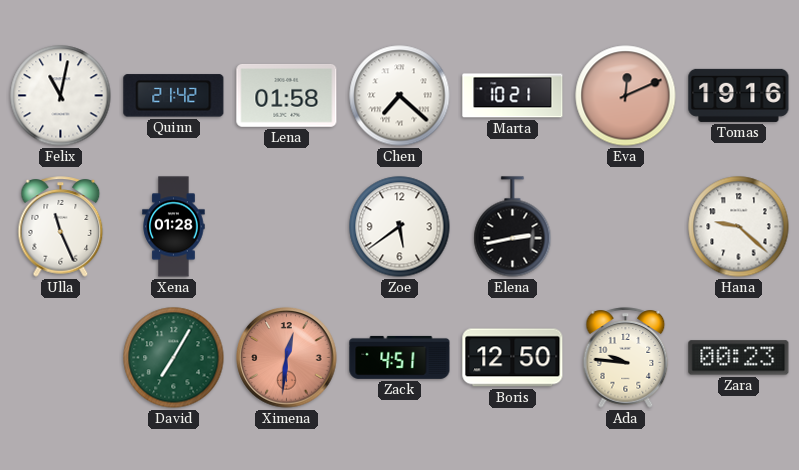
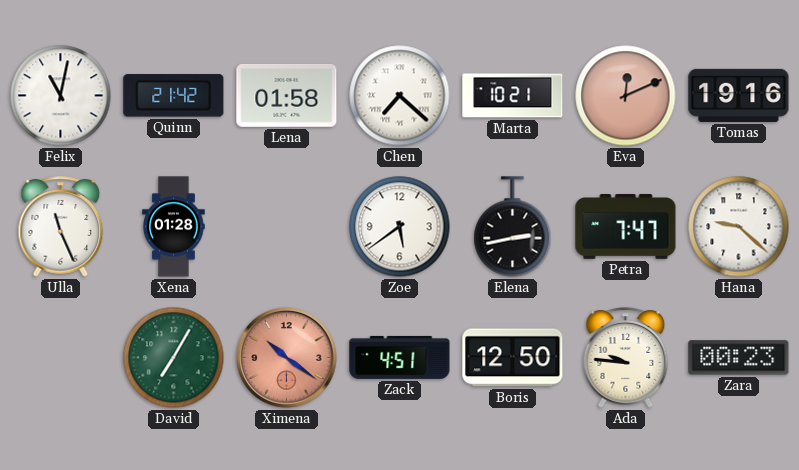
Petra: none -> 7:47
Ximena: 12:31 -> 10:21
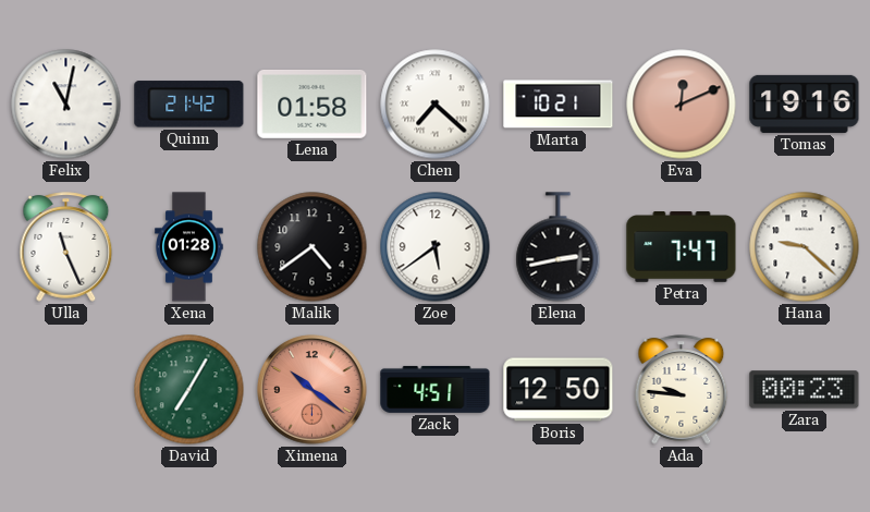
Malik: none -> 4:39
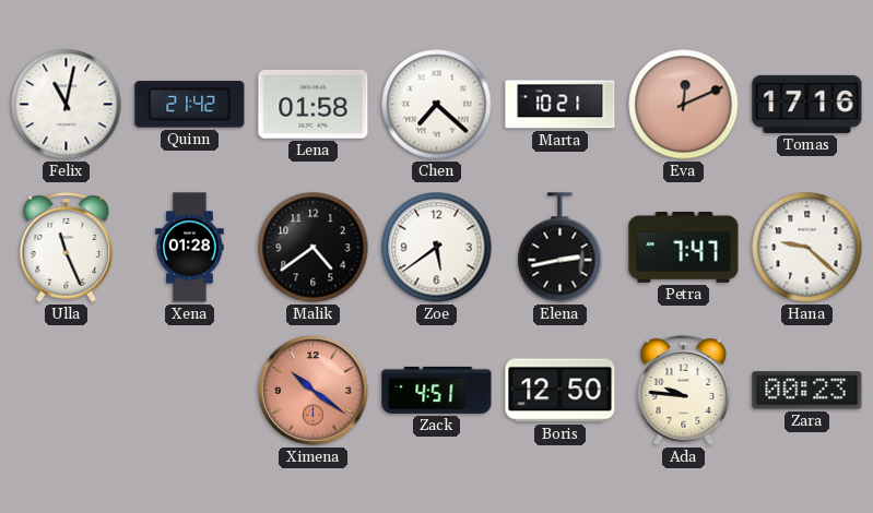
Tomas: 19:16 -> 17:16
David: 7:05 -> none
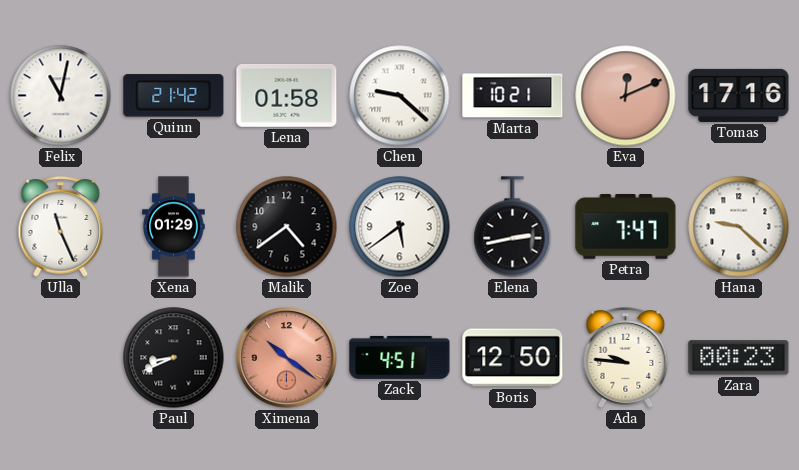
Chen: 7:22 -> 9:22
Xena: 01:28 -> 01:29
Paul: none -> 8:41
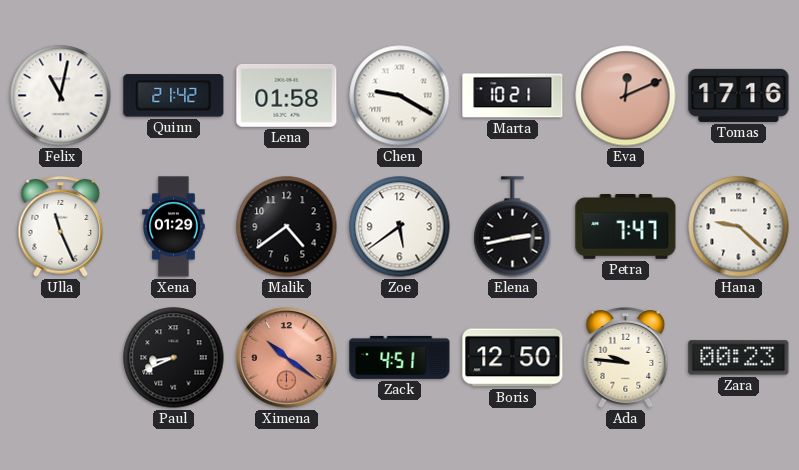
Chen: 9:22 -> 9:20
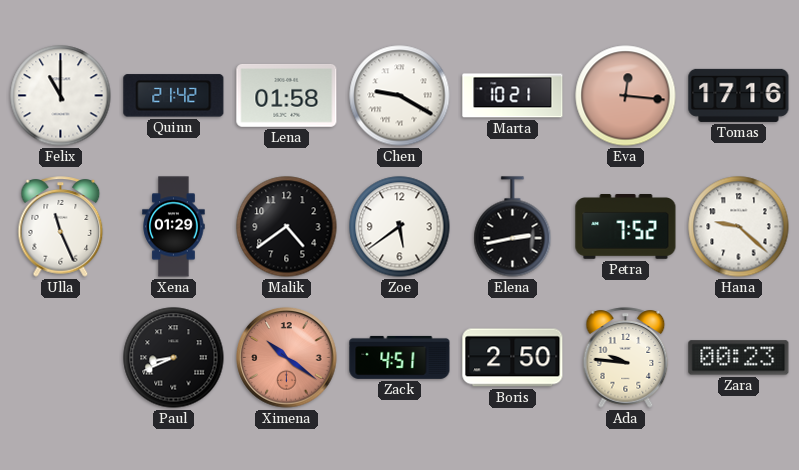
Felix: 11:02 -> 11:00
Eva: 12:11 -> 12:16
Petra: 7:47 -> 7:52
Boris: 12:50 -> 2:50
